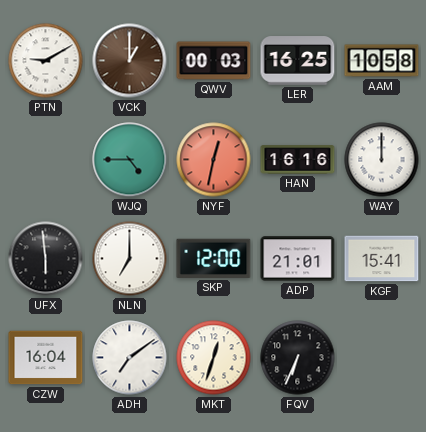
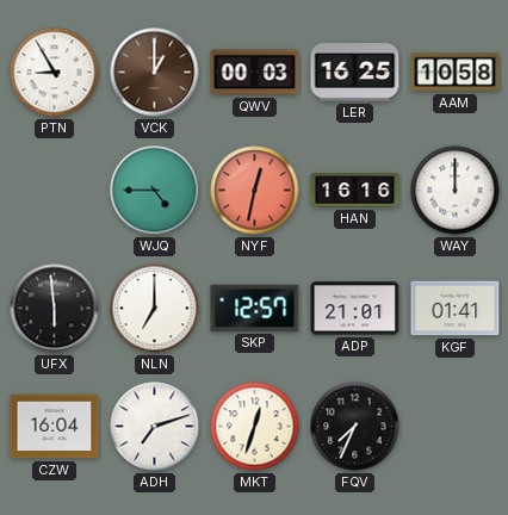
PTN: 9:10 -> 8:55
SKP: 12:00 -> 12:57
KGF: 15:41 -> 01:41
ADH: 7:09 -> 7:12
FQV: 6:34 -> 7:34
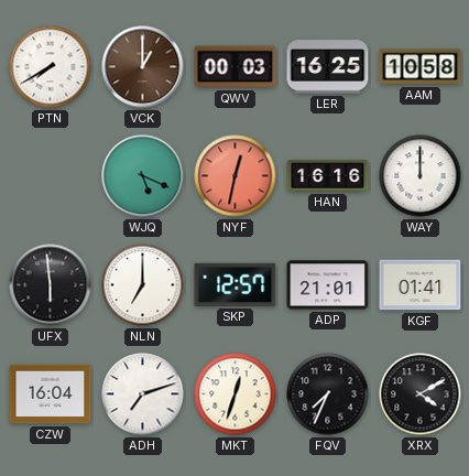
PTN: 8:55 -> 7:40
WJQ: 4:45 -> 5:19
XRX: none -> 4:10
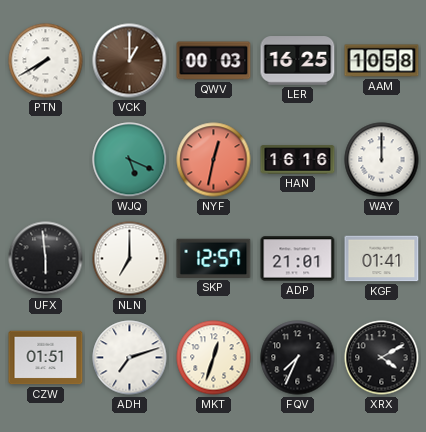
CZW: 16:04 -> 01:51
